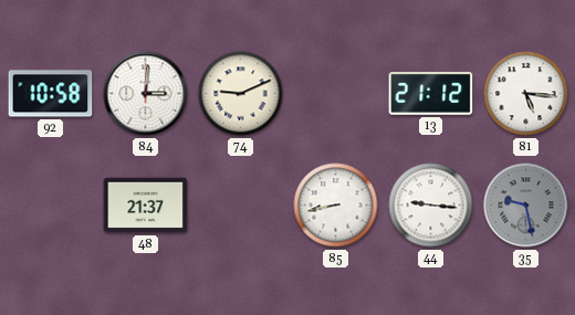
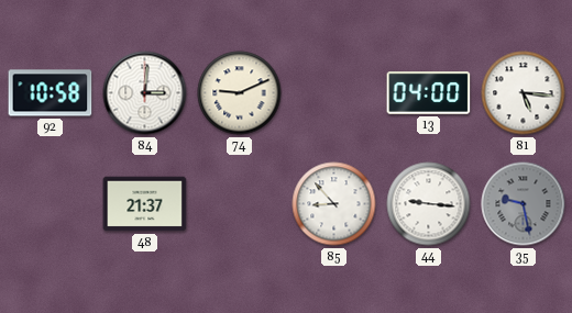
13: 21:12 -> 04:00
85: 8:43 -> 8:53
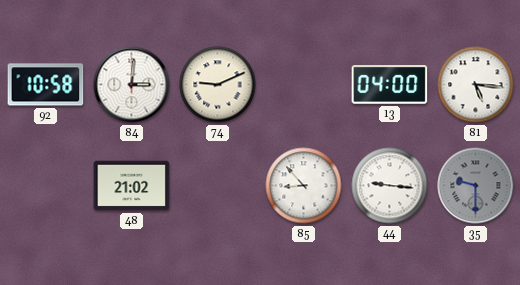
48: 21:37 -> 21:02
35: 9:28 -> 9:30
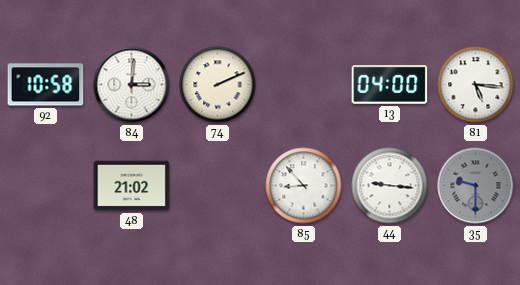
74: 9:11 -> 2:11
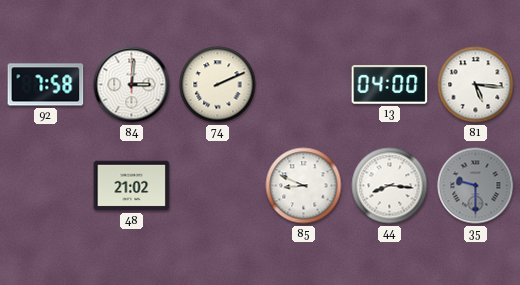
92: 10:58 -> 7:58
85: 8:53 -> 8:49
44: 9:16 -> 8:16
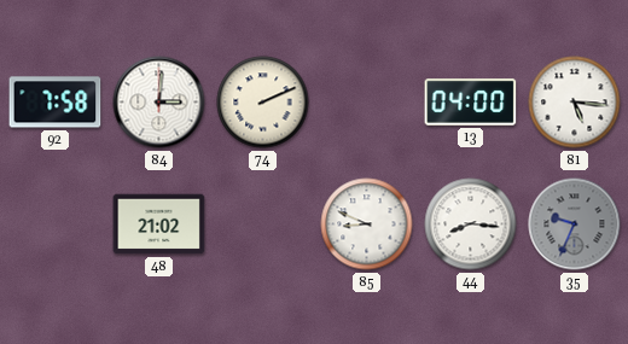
35: 9:30 -> 9:34
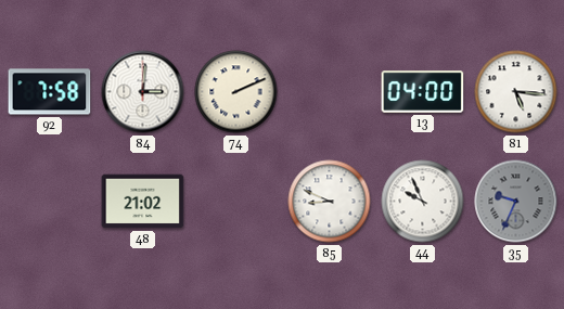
44: 8:16 -> 9:56
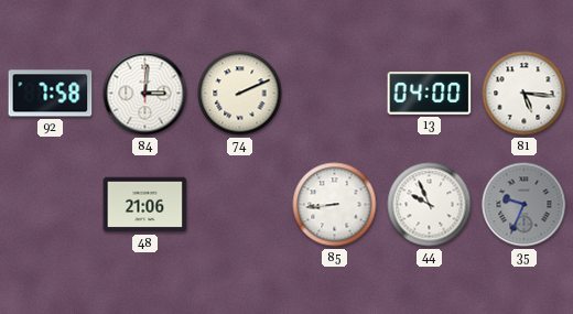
48: 21:02 -> 21:06
85: 8:49 -> 8:44
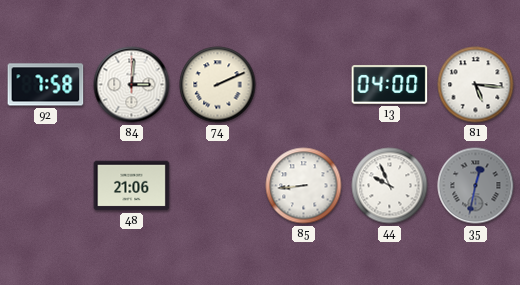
35: 9:34 -> 12:32
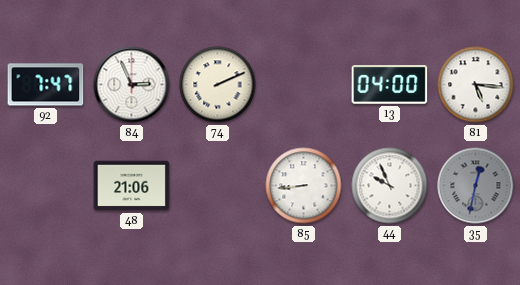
92: 7:58 -> 7:47
84: 3:01 -> 2:56
